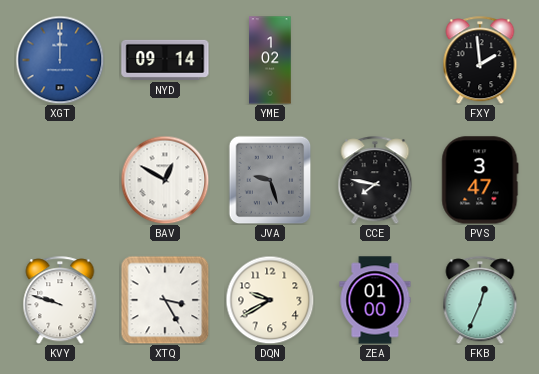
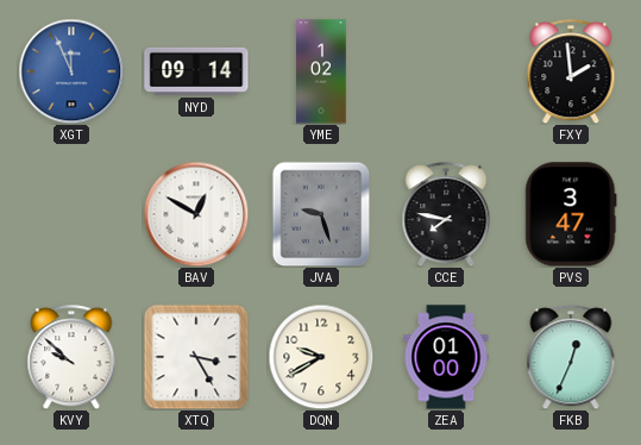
XGT: 12:00 -> 11:56
KVY: 9:48 -> 9:52
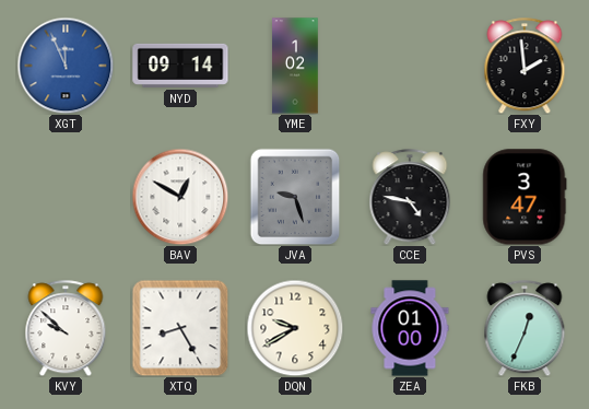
CCE: 7:47 -> 4:47
XTQ: 3:25 -> 8:25
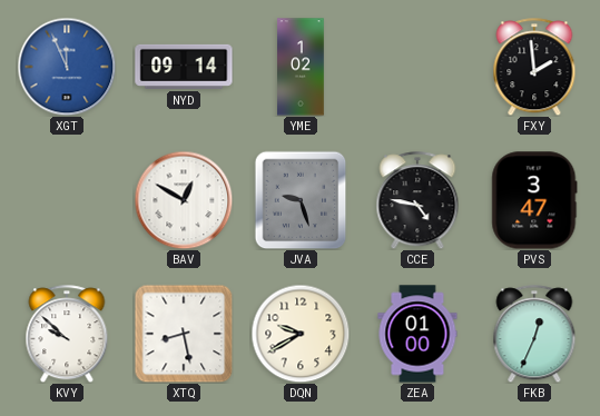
XTQ: 8:25 -> 8:28
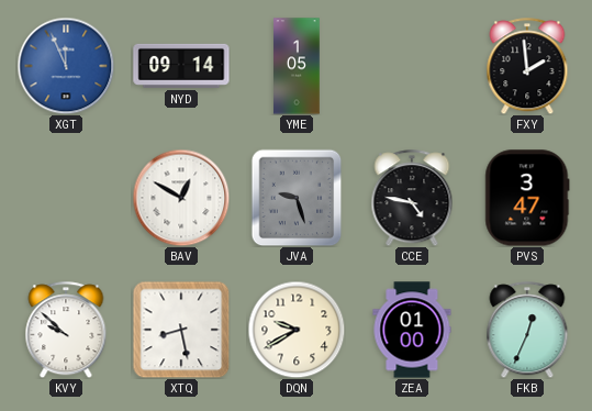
YME: 1:02 -> 1:05
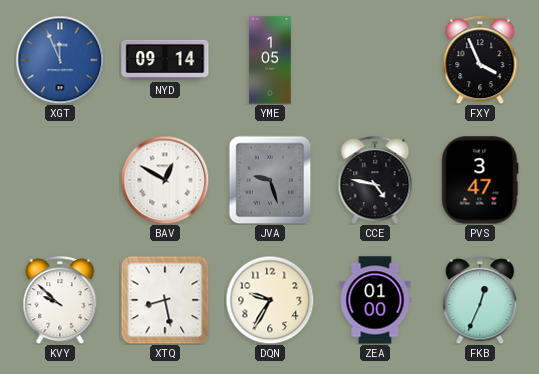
FXY: 1:59 -> 3:56
DQN: 9:40 -> 9:35
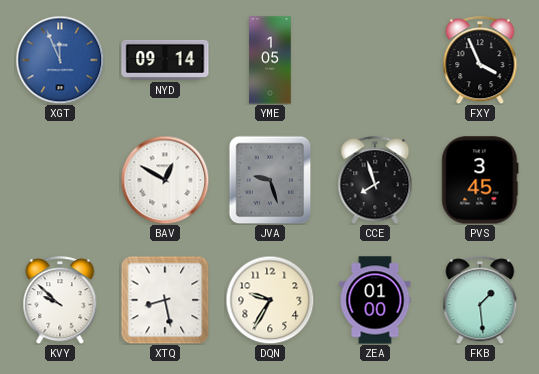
CCE: 4:47 -> 7:57
PVS: 3:47 -> 3:45
FKB: 12:34 -> 1:29
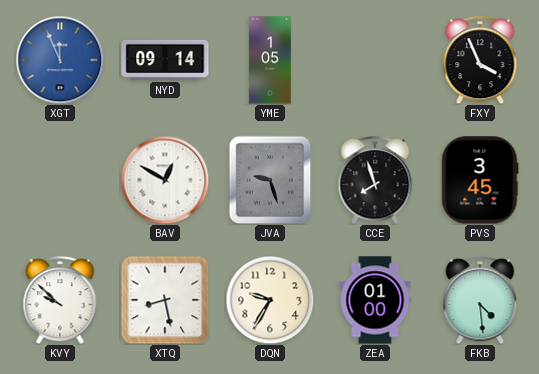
FKB: 1:29 -> 4:29
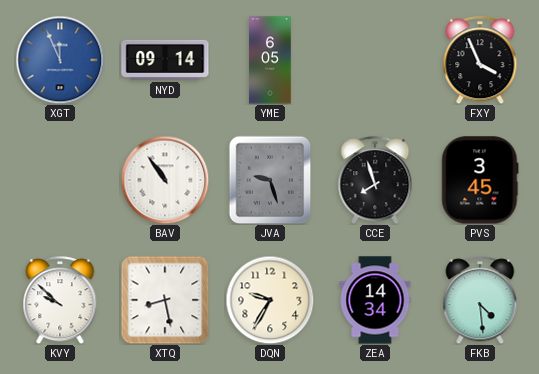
YME: 1:05 -> 6:05
BAV: 12:50 -> 10:54
ZEA: 01:00 -> 14:34
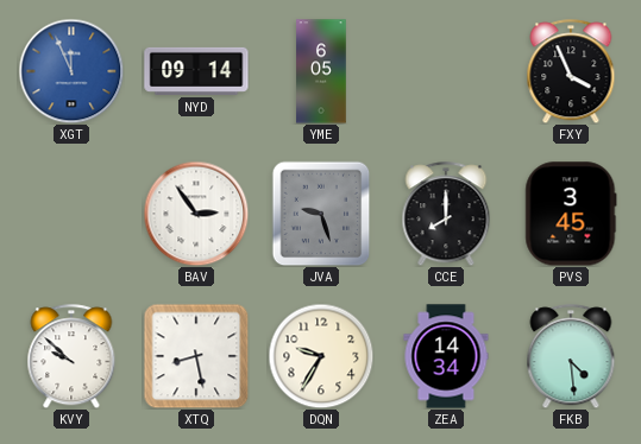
BAV: 10:54 -> 2:54
CCE: 7:57 -> 8:00
